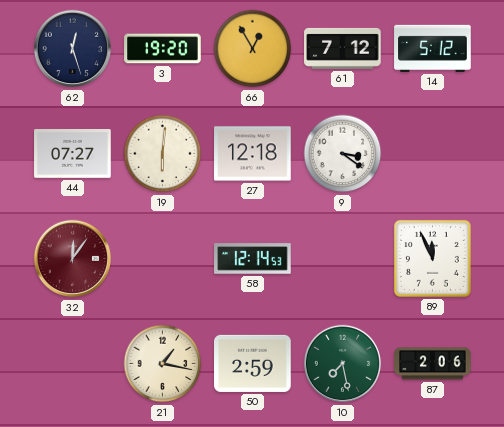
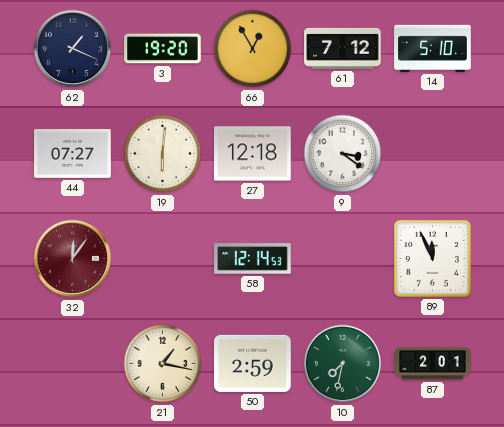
62: 12:27 -> 1:19
14: 5:12 -> 5:10
10: 7:28 -> 7:32
87: 2:06 -> 2:01
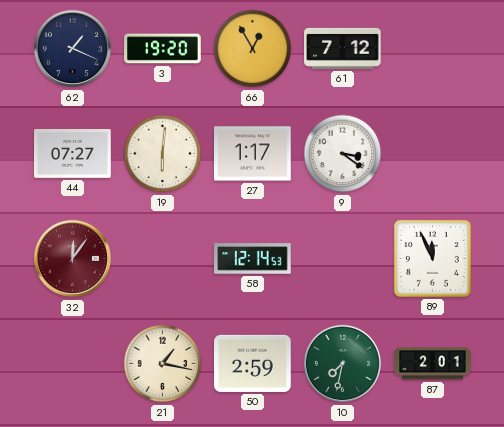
14: 5:10 -> none
27: 12:18 -> 1:17
